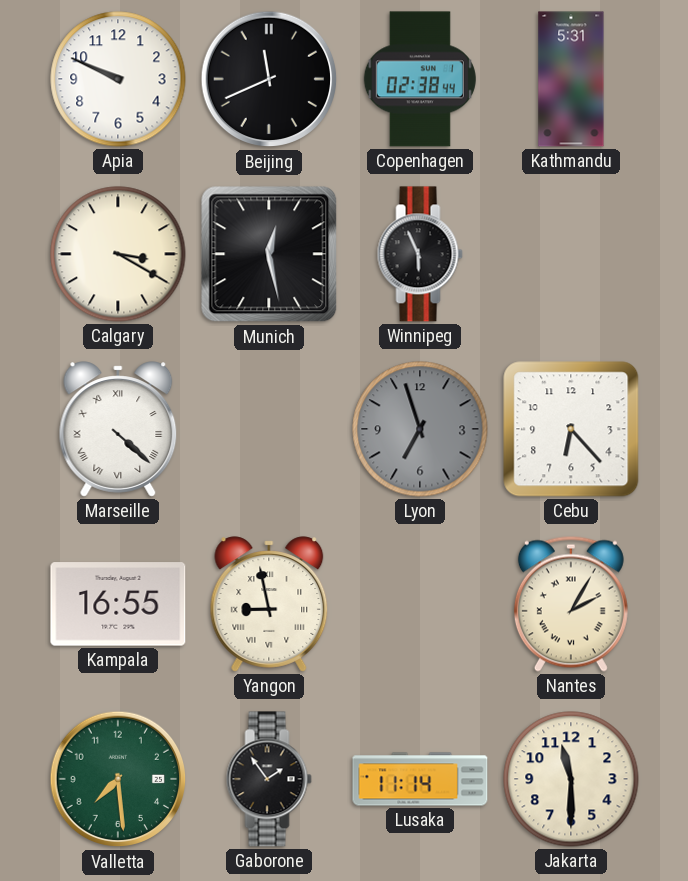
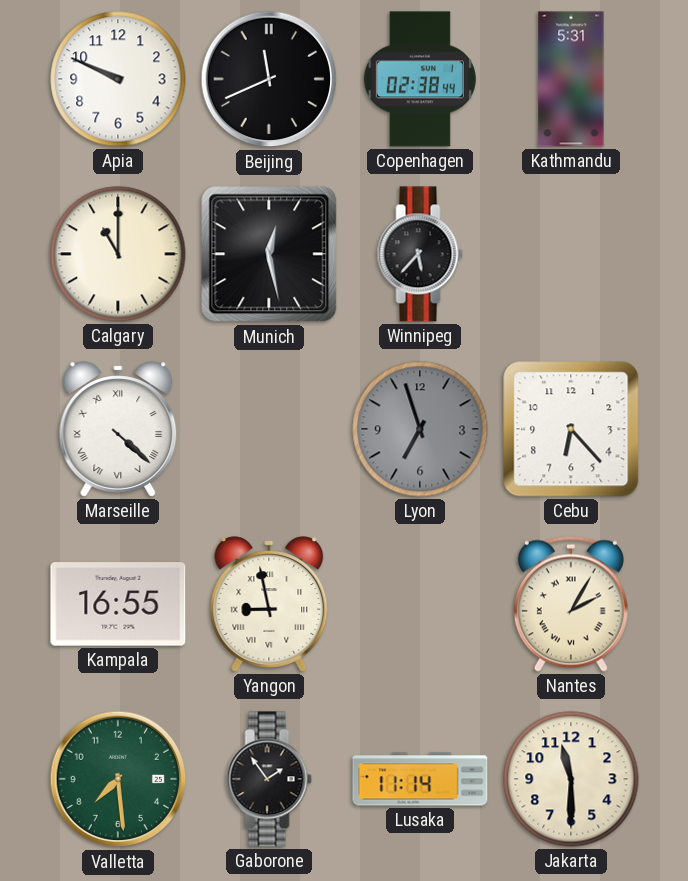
Calgary: 3:20 -> 11:00
Winnipeg: 5:56 -> 5:37
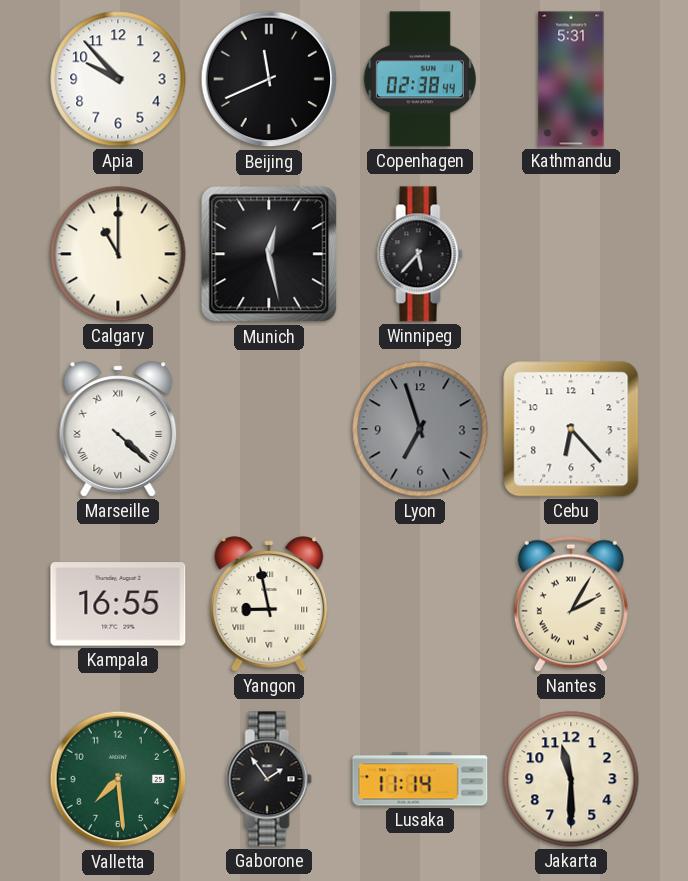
Apia: 9:49 -> 9:53
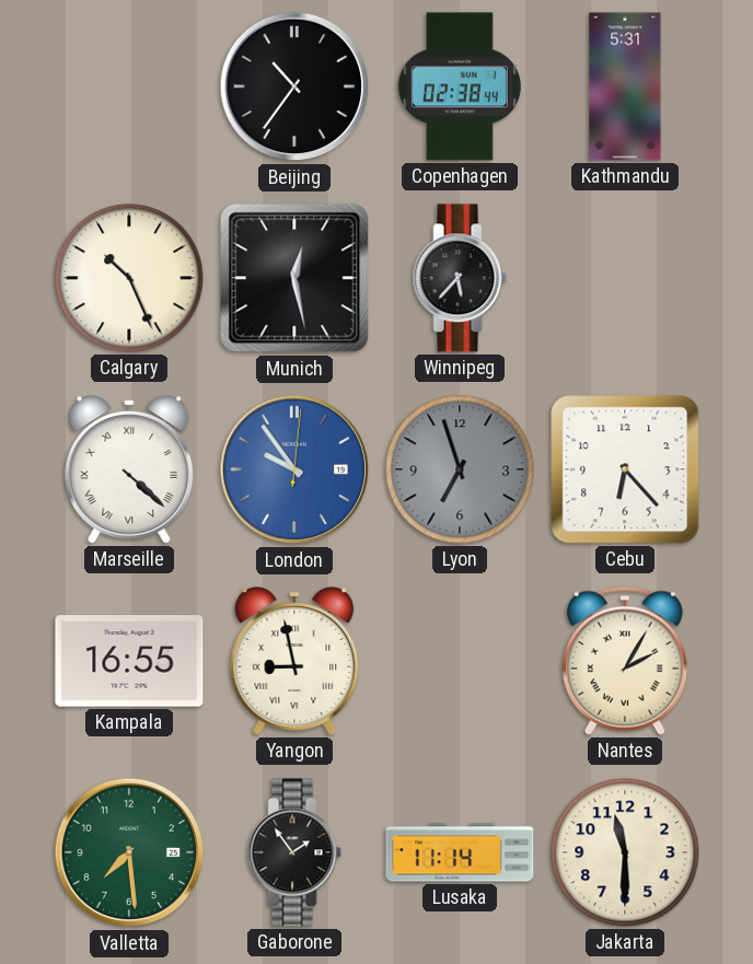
Apia: 9:53 -> none
Beijing: 11:41 -> 10:36
Calgary: 11:00 -> 10:26
London: none -> 9:54
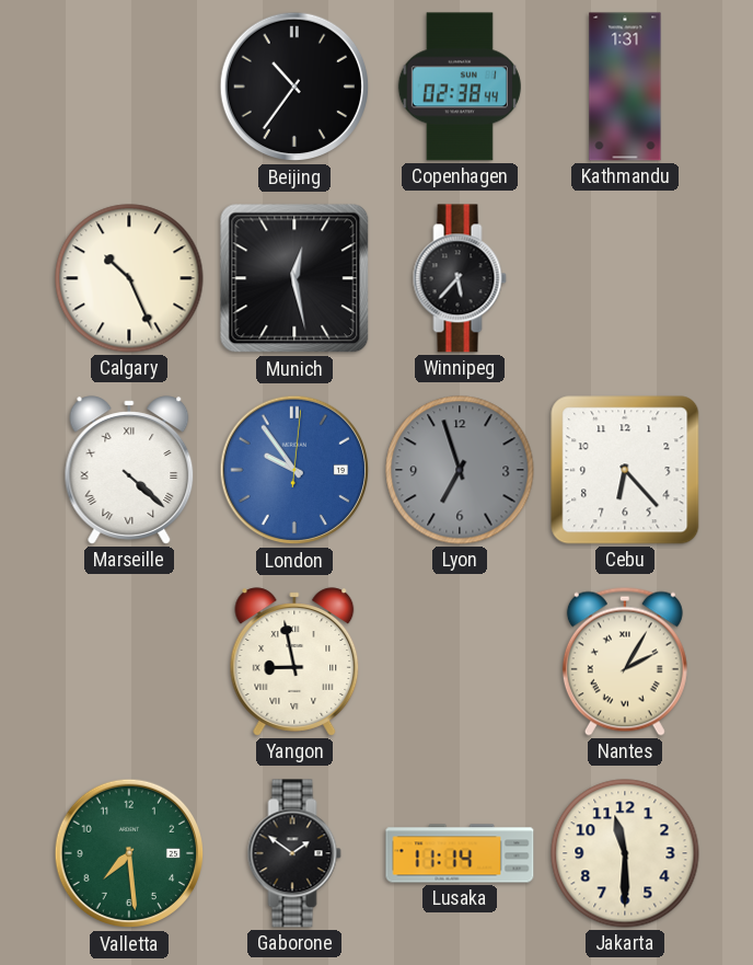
Kathmandu: 5:31 -> 1:31
Kampala: 16:55 -> none
Gaborone: 1:54 -> 1:51
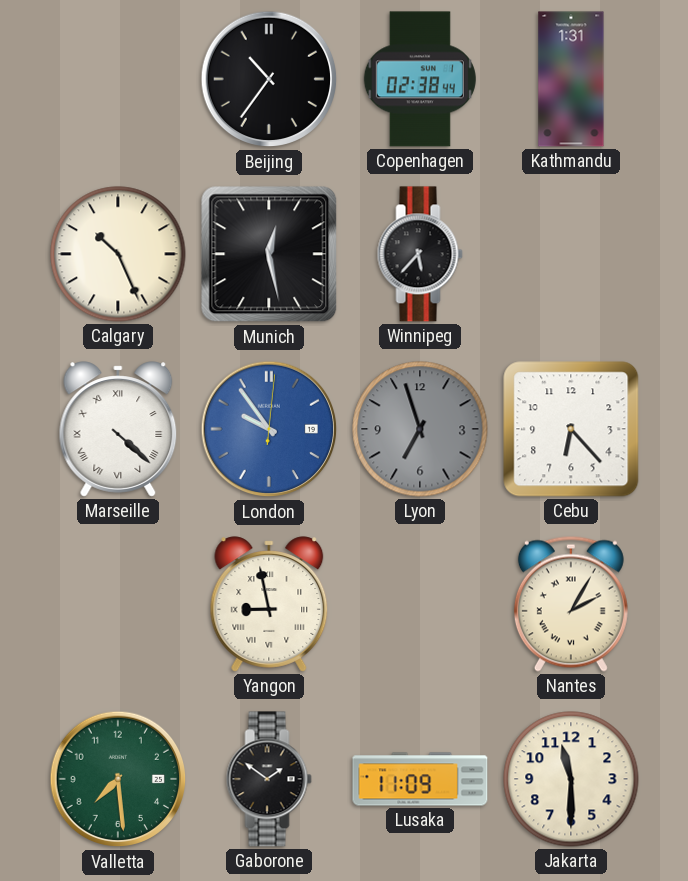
Lusaka: 11:14 -> 11:09
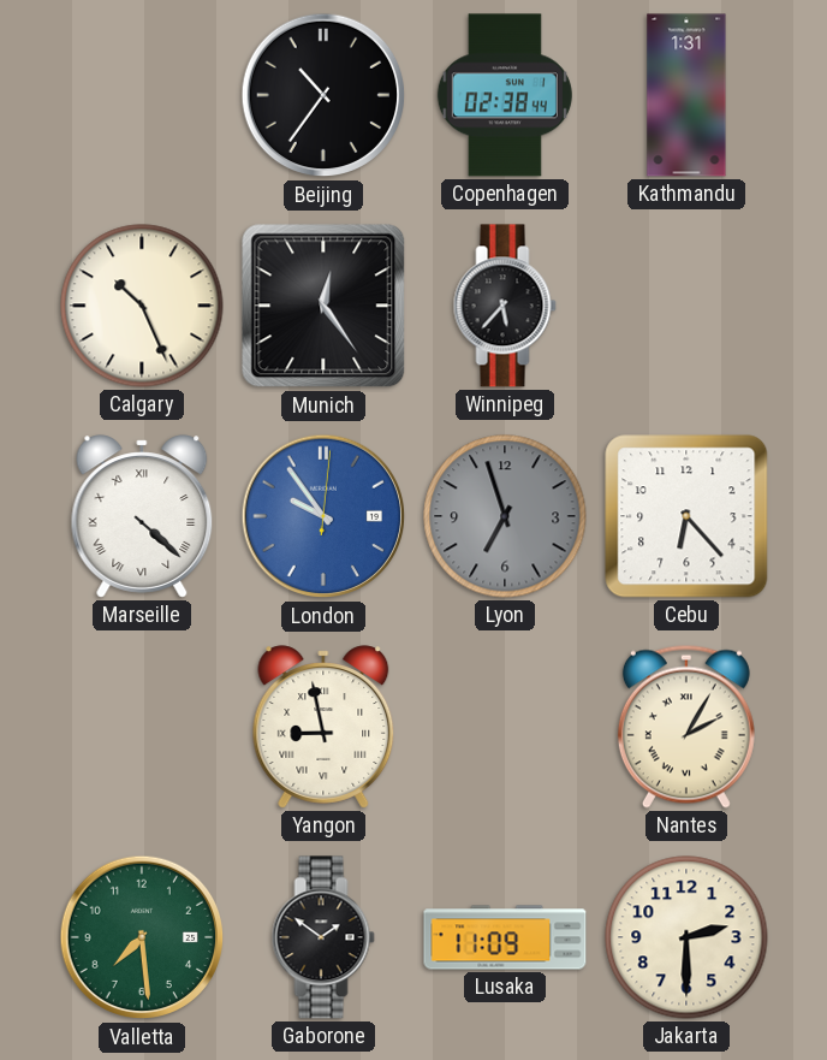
Munich: 12:28 -> 12:24
Jakarta: 11:30 -> 2:30
